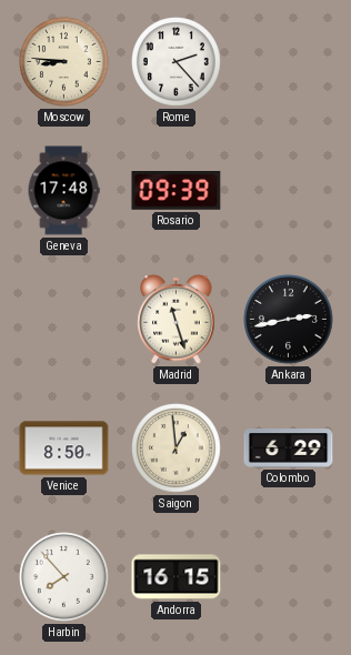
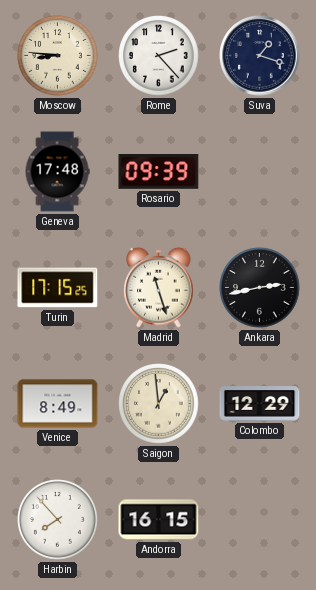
Suva: none -> 1:18
Turin: none -> 17:15
Venice: 8:50 -> 8:49
Colombo: 6:29 -> 12:29
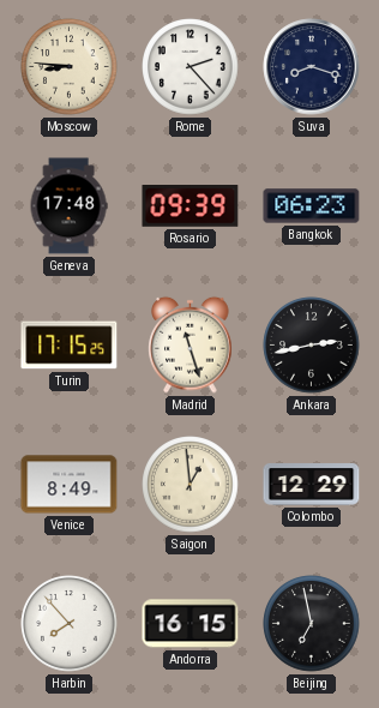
Suva: 1:18 -> 8:18
Bangkok: none -> 06:23
Beijing: none -> 6:58
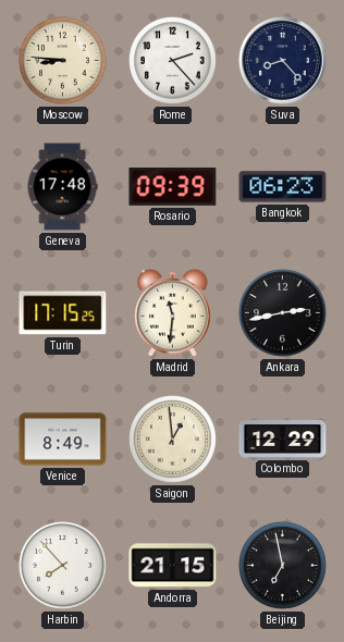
Suva: 8:18 -> 8:23
Madrid: 11:27 -> 11:31
Andorra: 16:15 -> 21:15
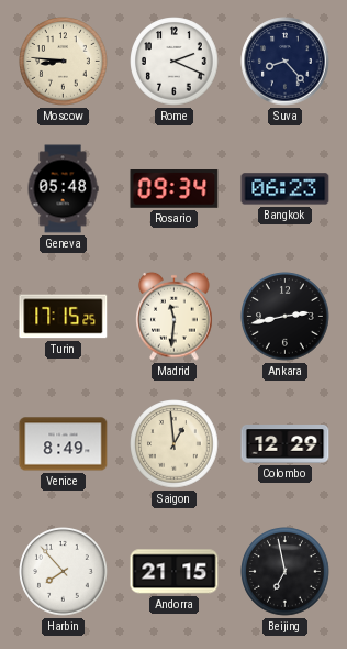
Rome: 2:23 -> 2:19
Geneva: 17:48 -> 05:48
Rosario: 09:39 -> 09:34
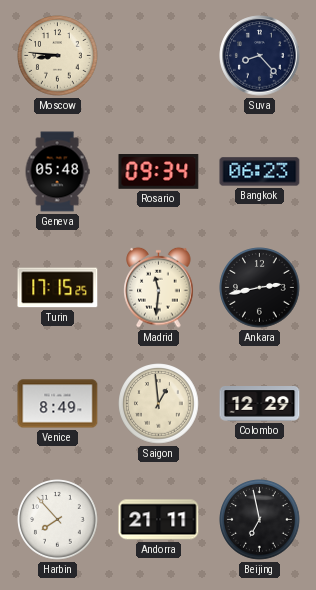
Rome: 2:19 -> none
Andorra: 21:15 -> 21:11
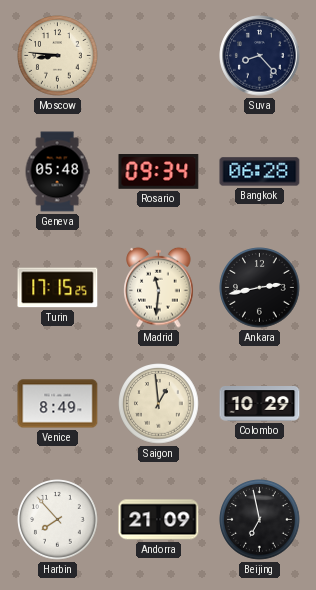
Bangkok: 06:23 -> 06:28
Colombo: 12:29 -> 10:29
Andorra: 21:11 -> 21:09
